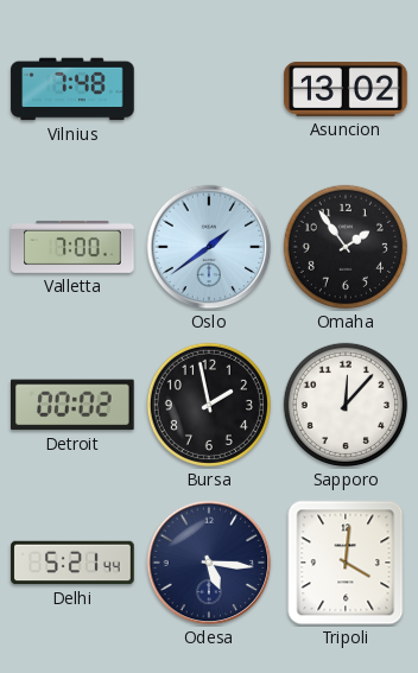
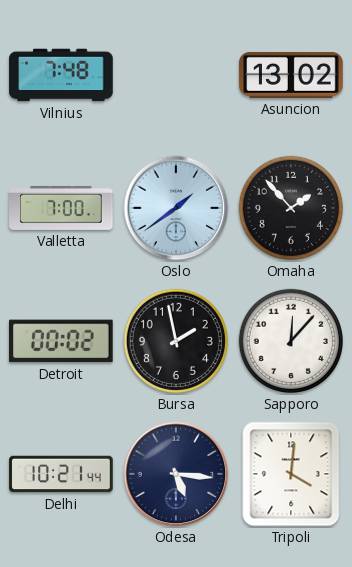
Omaha: 1:54 -> 1:53
Delhi: 5:21 -> 10:21
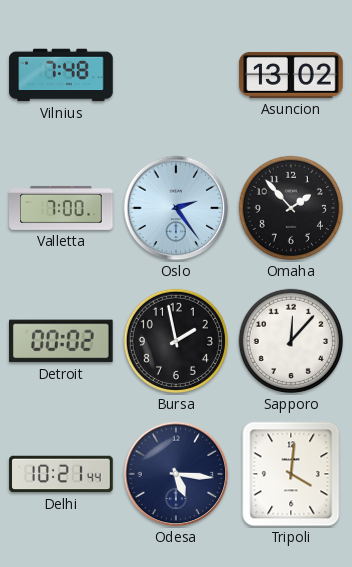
Oslo: 1:39 -> 2:24
